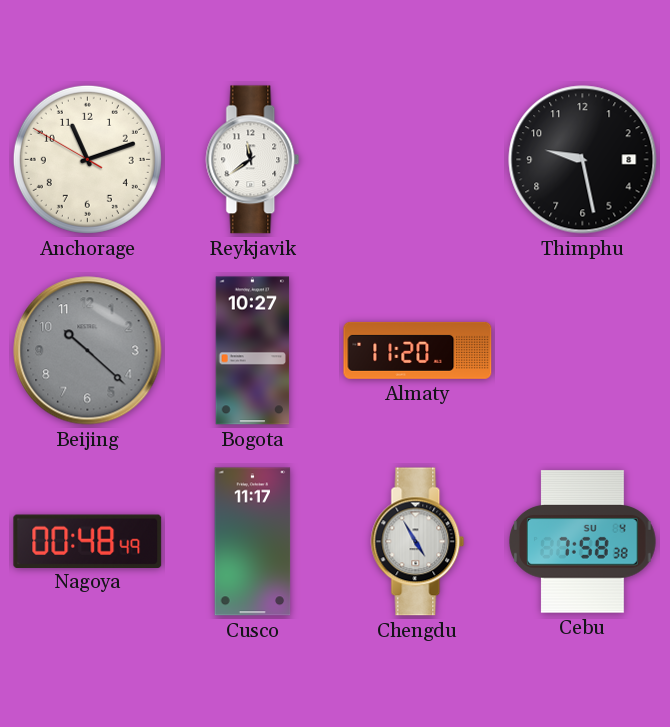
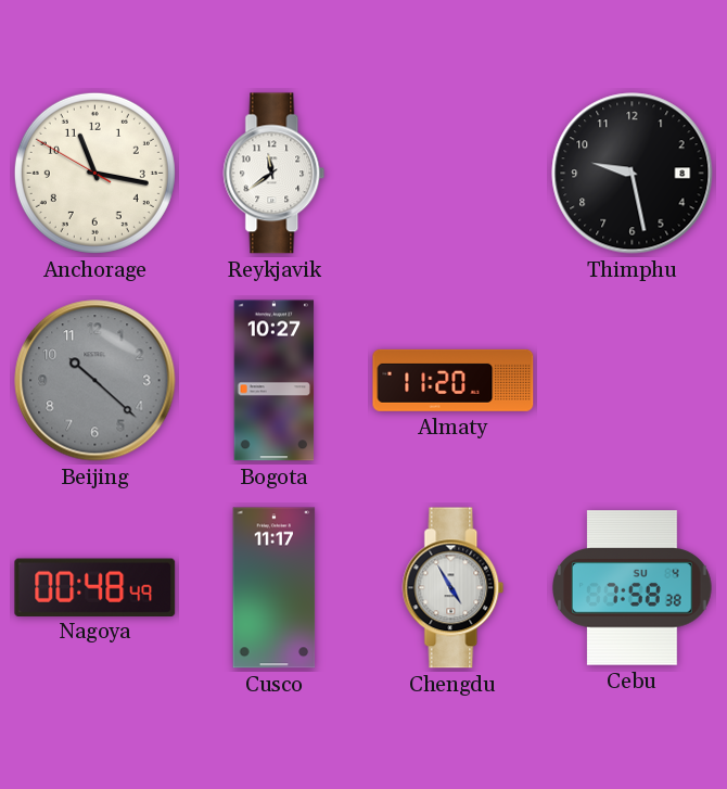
Anchorage: 11:11 -> 11:16
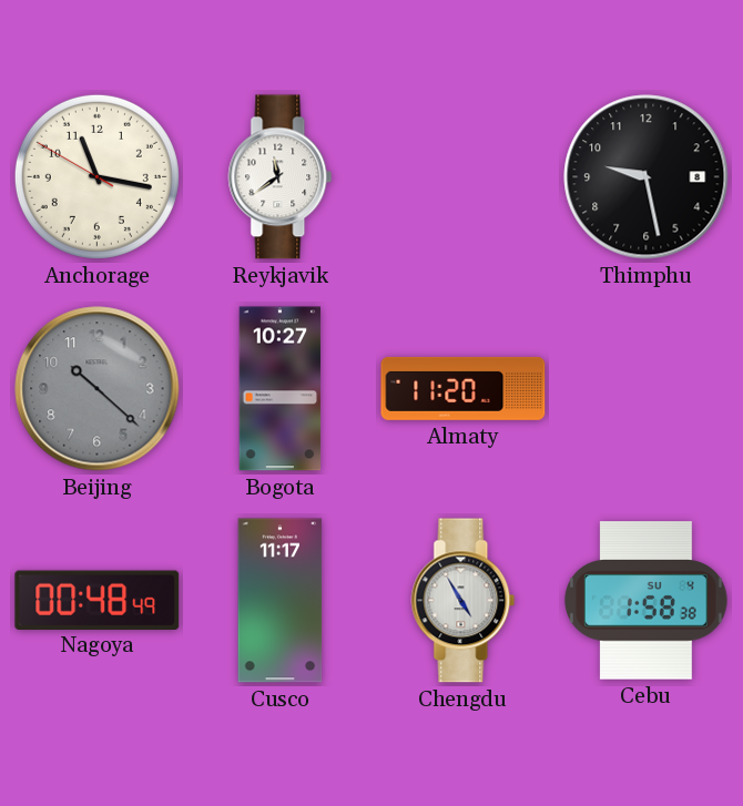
Cebu: 7:58 -> 1:58
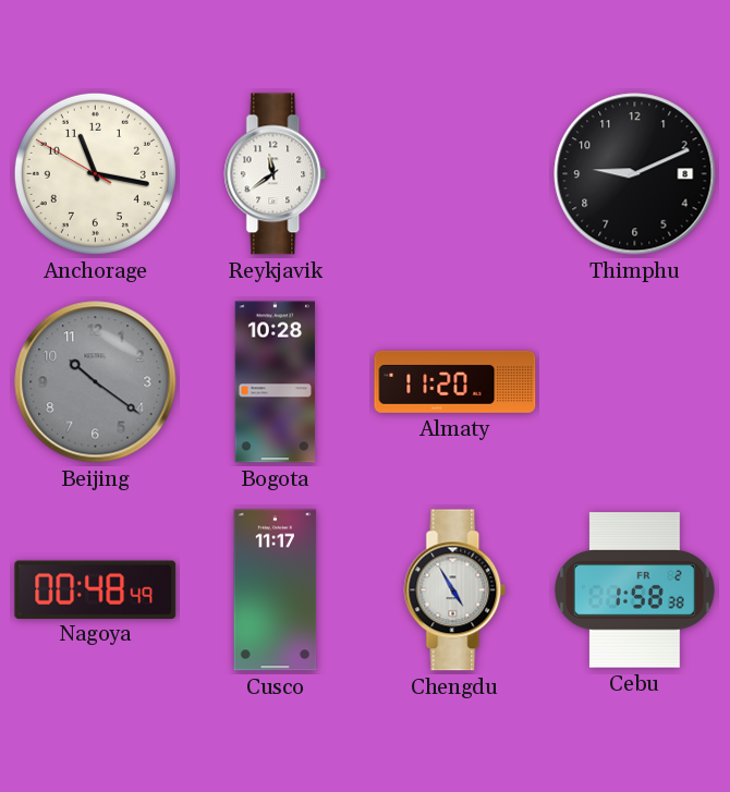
Thimphu: 9:28 -> 9:11
Beijing: 10:22 -> 10:21
Bogota: 10:27 -> 10:28
Cebu date: SU 4 -> FR 2
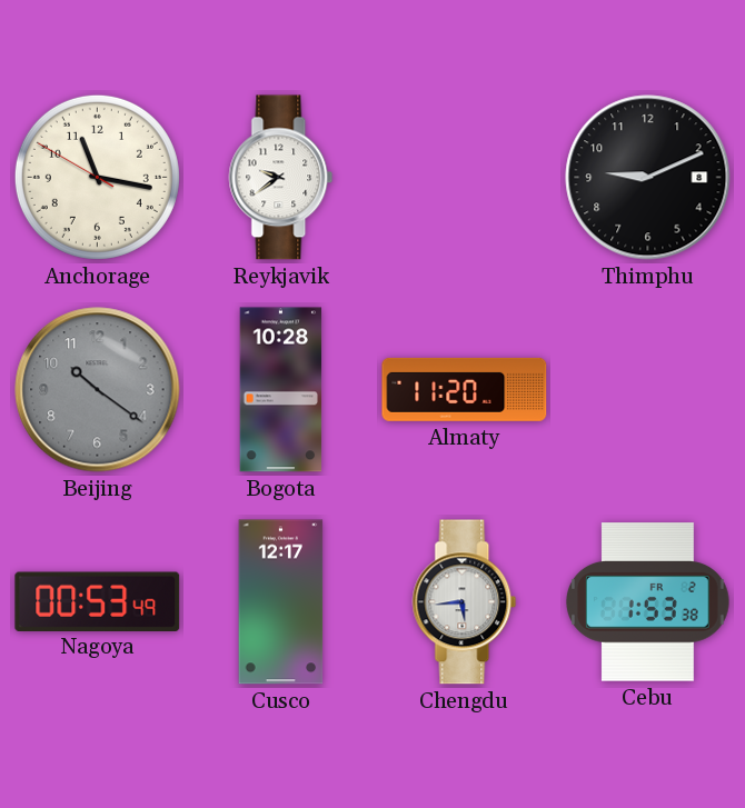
Reykjavik: 11:39 -> 9:39
Nagoya: 00:48 -> 00:53
Cusco: 11:17 -> 12:17
Chengdu: 4:55 -> 5:44
Cebu: 1:58 -> 1:53
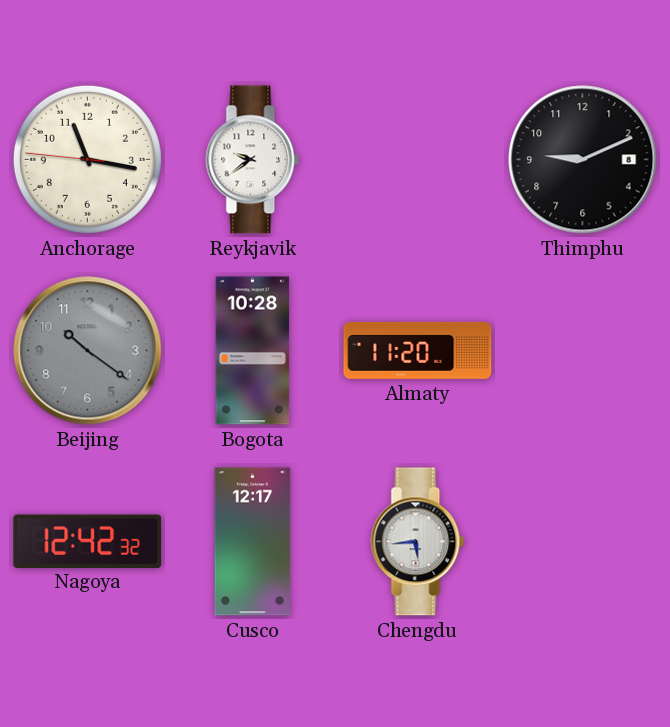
Anchorage: 11:16:50 -> 11:16:46
Nagoya: 00:53 -> 12:42
Cebu: 1:53 -> none
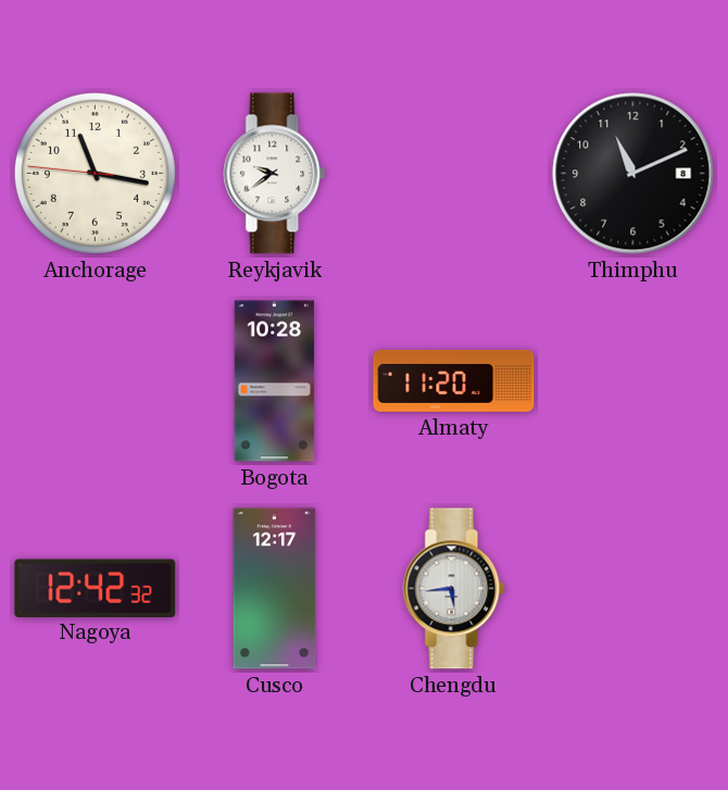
Thimphu: 9:11 -> 11:11
Beijing: 10:21 -> none
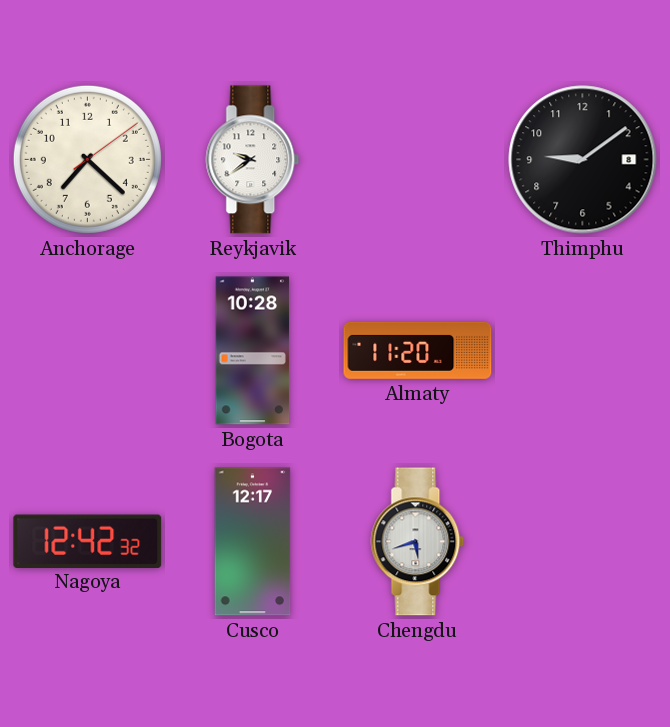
Anchorage: 11:16 -> 7:22
Thimphu: 11:11 -> 9:09
Chengdu: 5:44 -> 5:42
